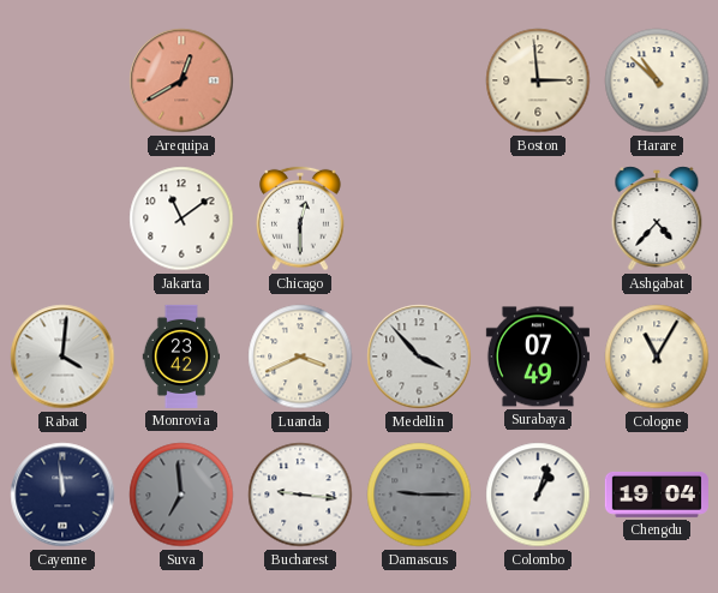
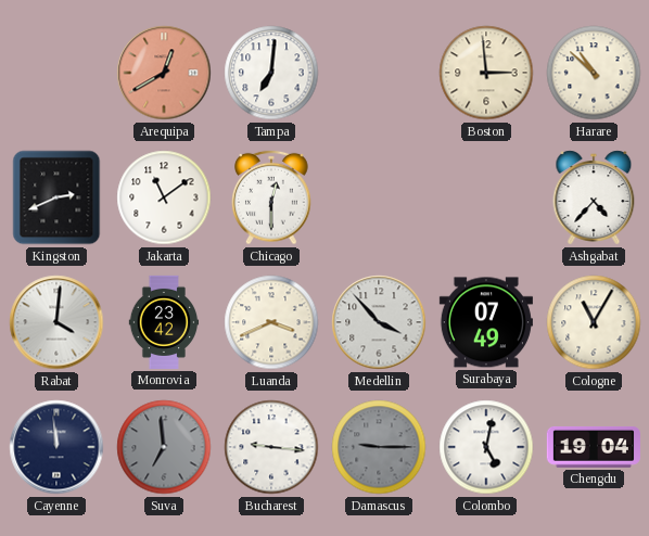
Tampa: none -> 7:01
Kingston: none -> 2:41
Colombo: 1:03 -> 5:02
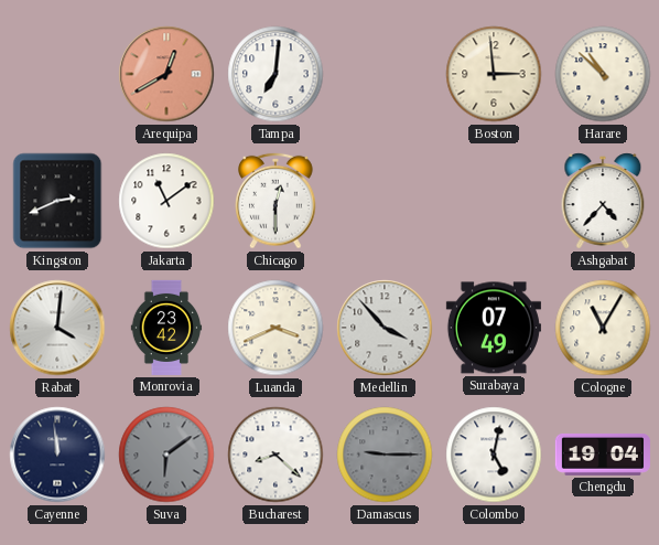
Suva: 6:59 -> 6:09
Bucharest: 9:16 -> 8:22
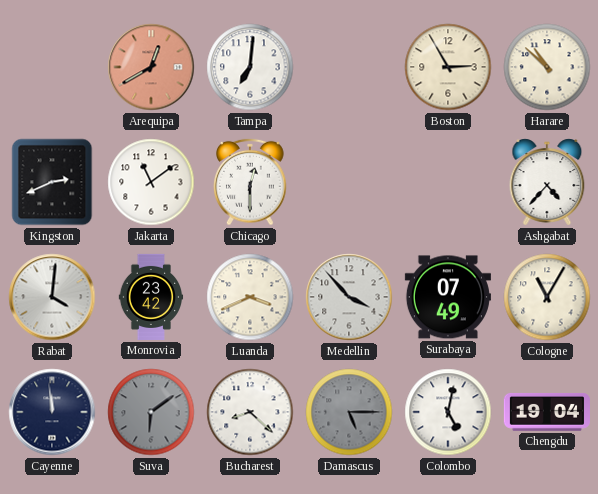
Boston: 2:59 -> 2:55
Damascus: 9:15 -> 5:15
